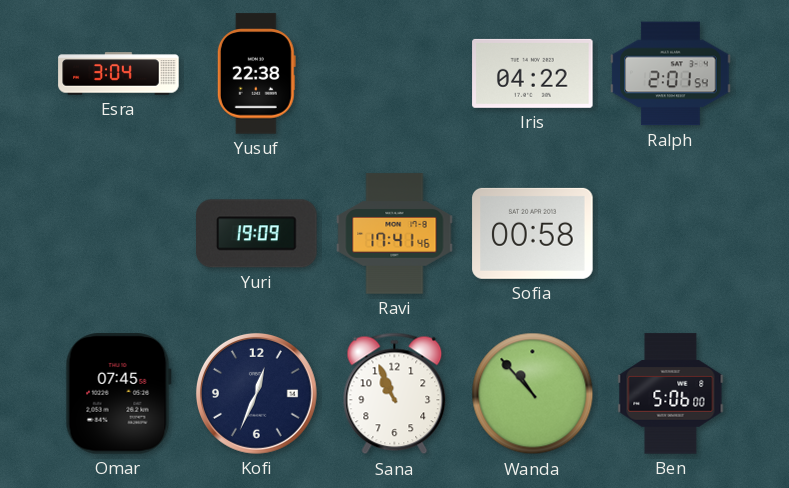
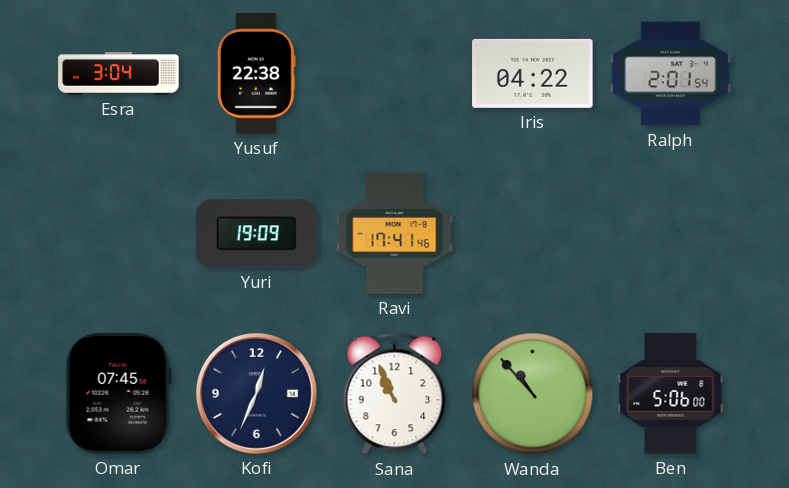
Sofia: 00:58 -> none
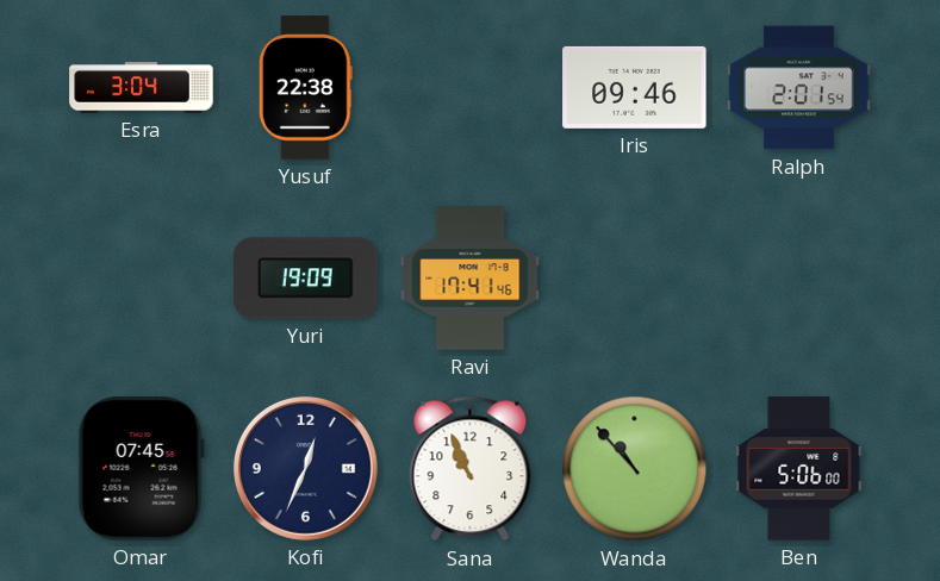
Iris: 04:22 -> 09:46
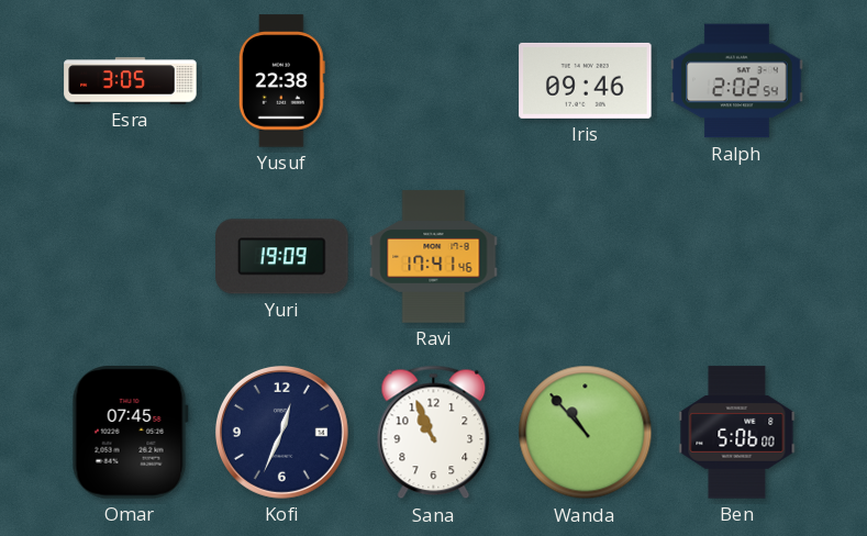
Esra: 3:04 -> 3:05
Ralph: 2:01 -> 2:02
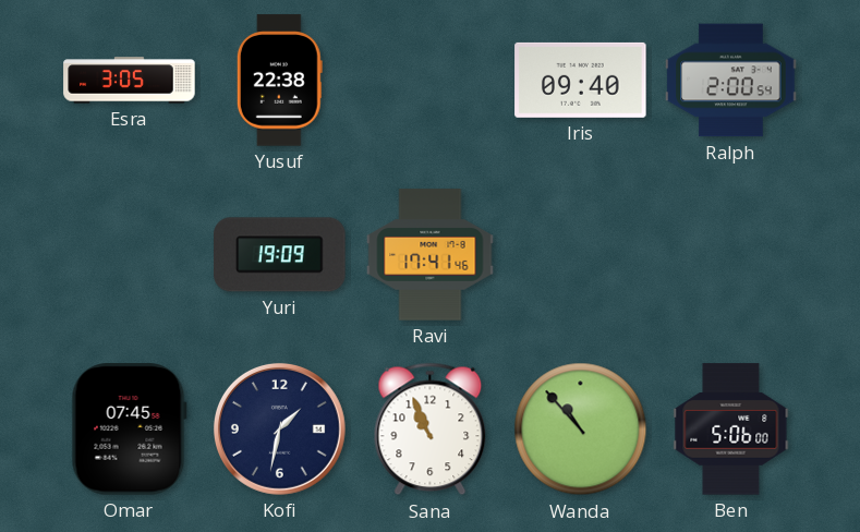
Iris: 09:46 -> 09:40
Ralph: 2:02 -> 2:00
Kofi: 12:34 -> 1:32
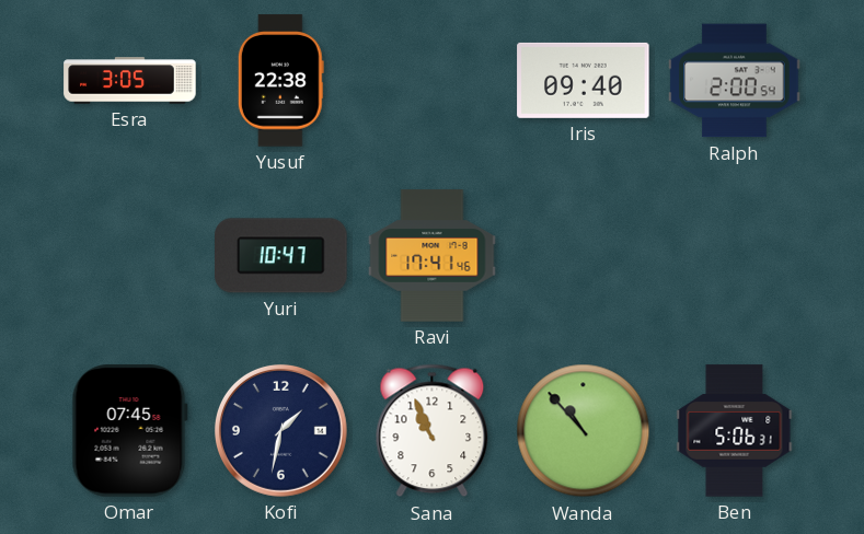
Yuri: 19:09 -> 10:47
Ben: 5:06:00 -> 5:06:31
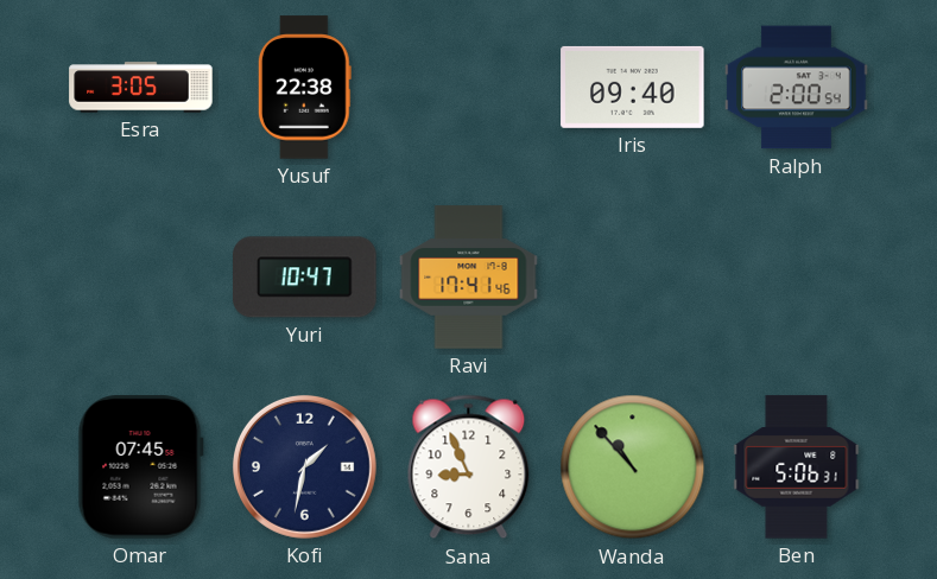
Sana: 10:56 -> 8:56
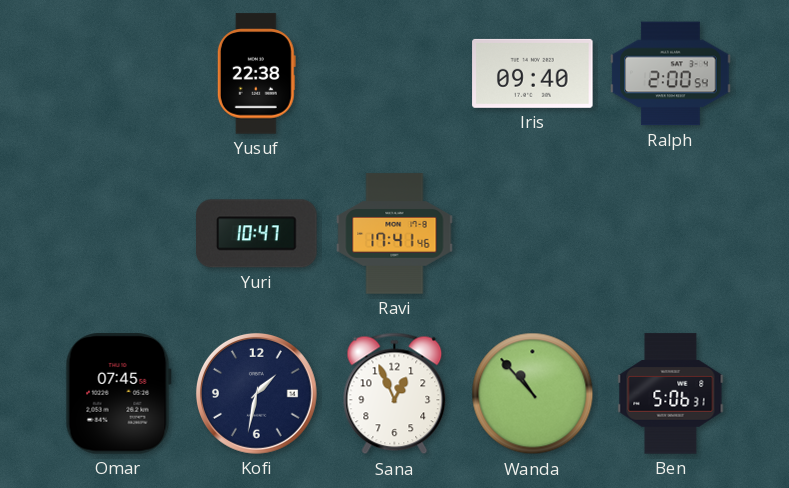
Esra: 3:05 -> none
Sana: 8:56 -> 12:56
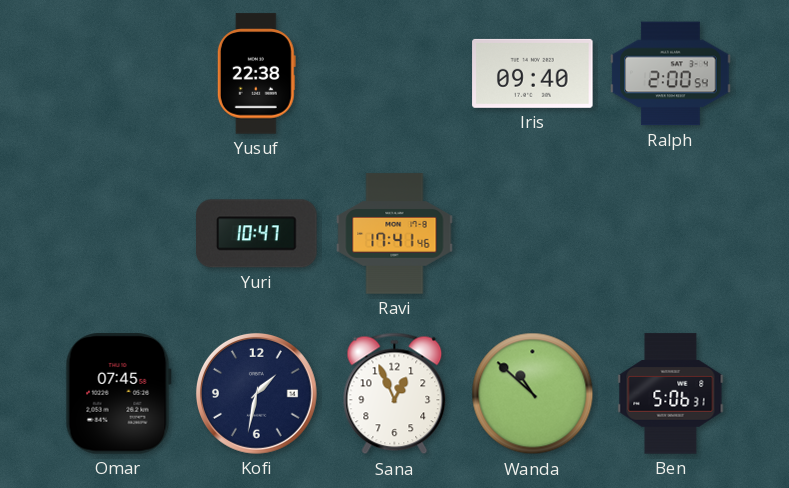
Wanda: 10:53 -> 10:52
